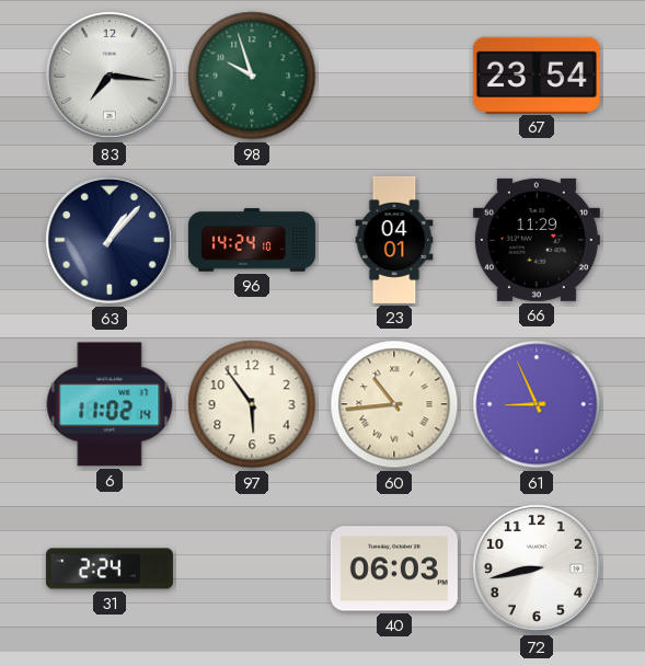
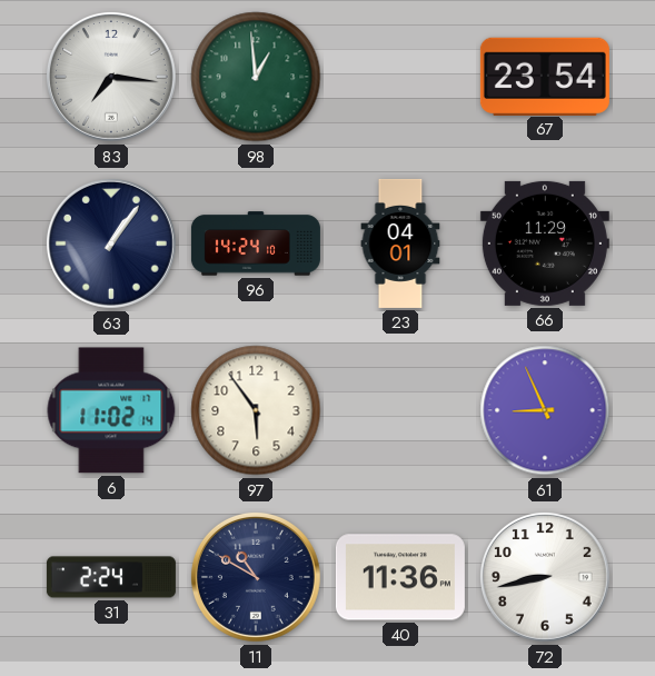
98: 9:57 -> 12:59
63: 1:07 -> 1:06
60: 10:44 -> none
11: none -> 10:50
40: 06:03 -> 11:36
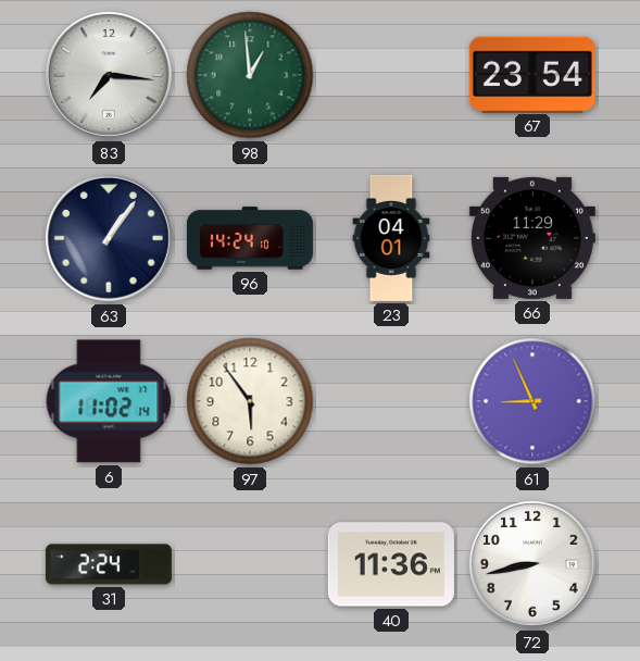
11: 10:50 -> none
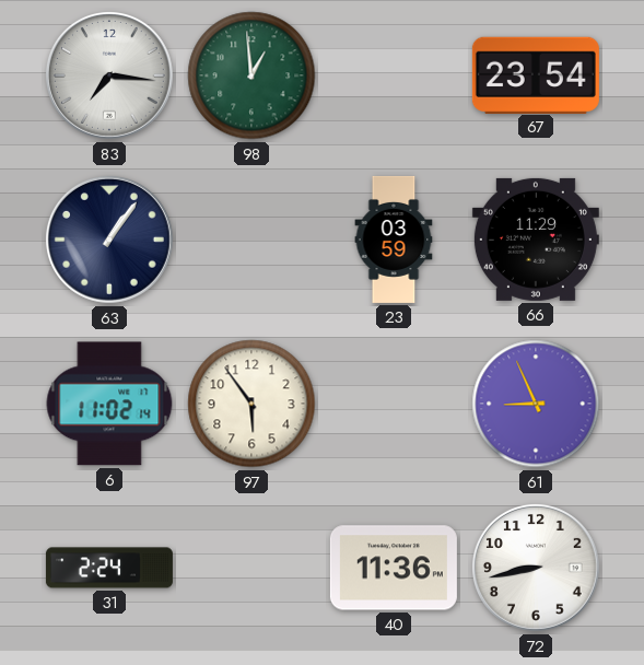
96: 14:24 -> none
23: 04:01 -> 03:59
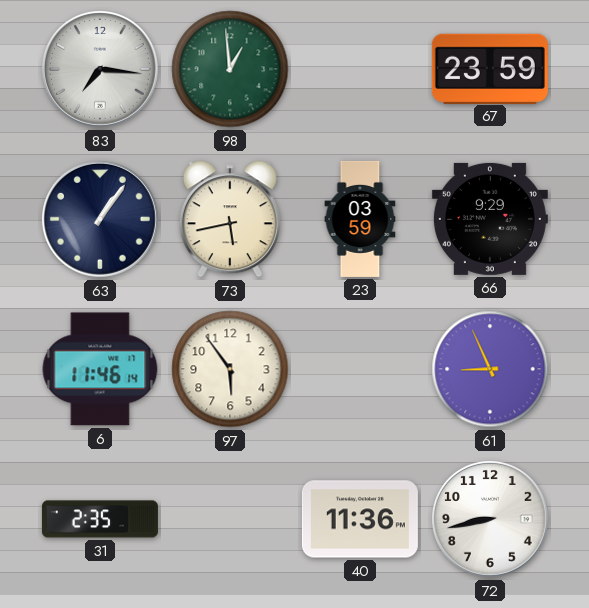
67: 23:54 -> 23:59
73: none -> 5:43
66: 11:29 -> 9:29
6: 11:02 -> 11:46
31: 2:24 -> 2:35
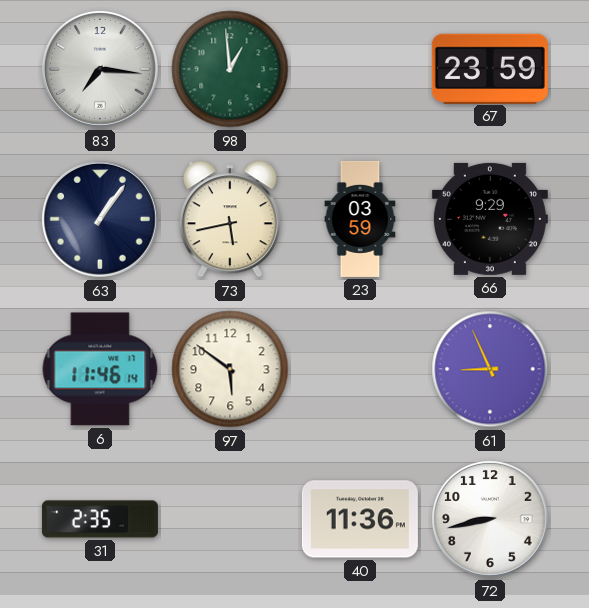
97: 5:54 -> 5:51
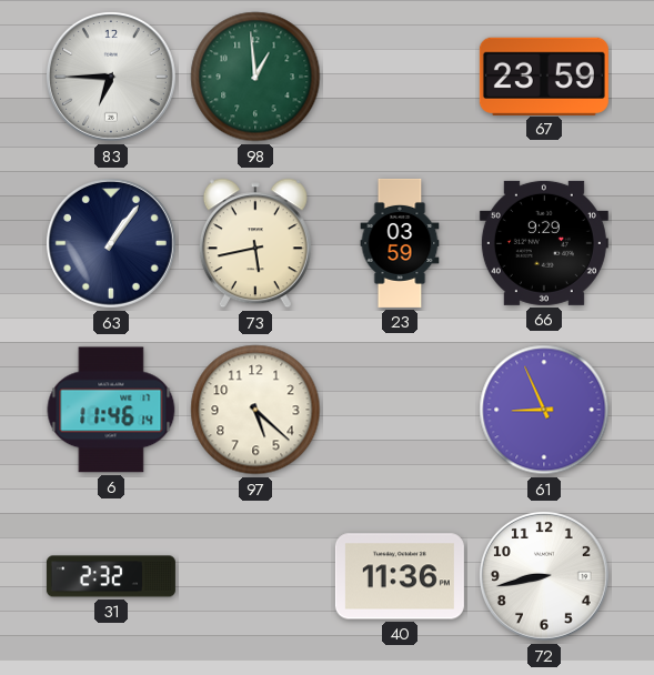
83: 7:16 -> 6:45
97: 5:51 -> 5:22
31: 2:35 -> 2:32
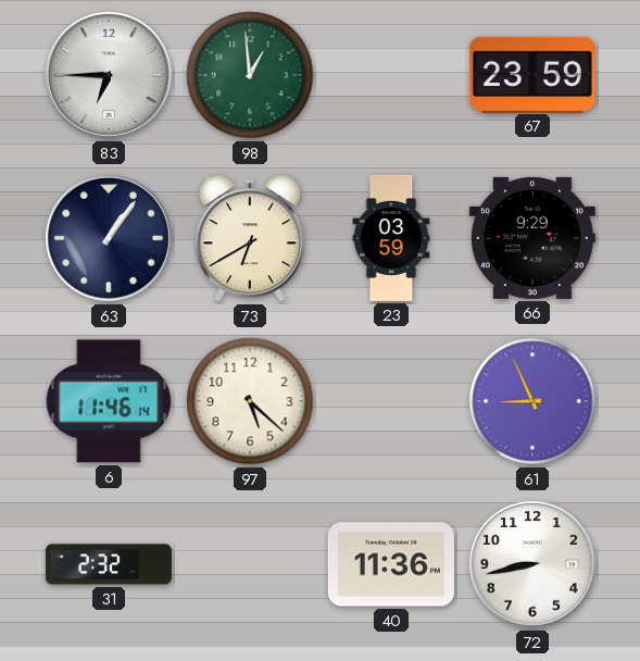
73: 5:43 -> 6:40
